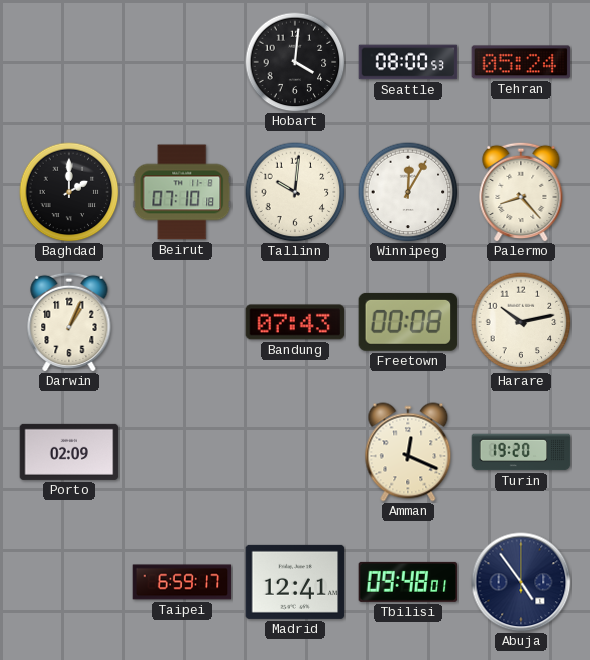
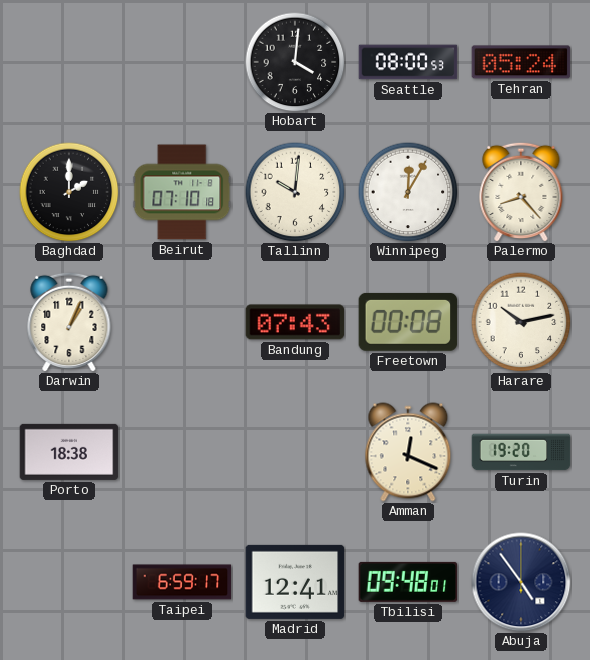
Porto: 02:09 -> 18:38
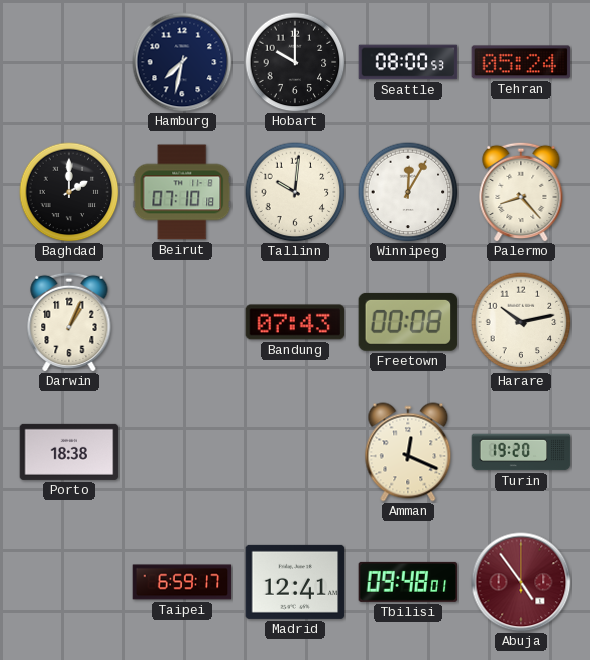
Hamburg: none -> 7:32
Hobart: 4:01 -> 10:00
Abuja dial: navy -> burgundy
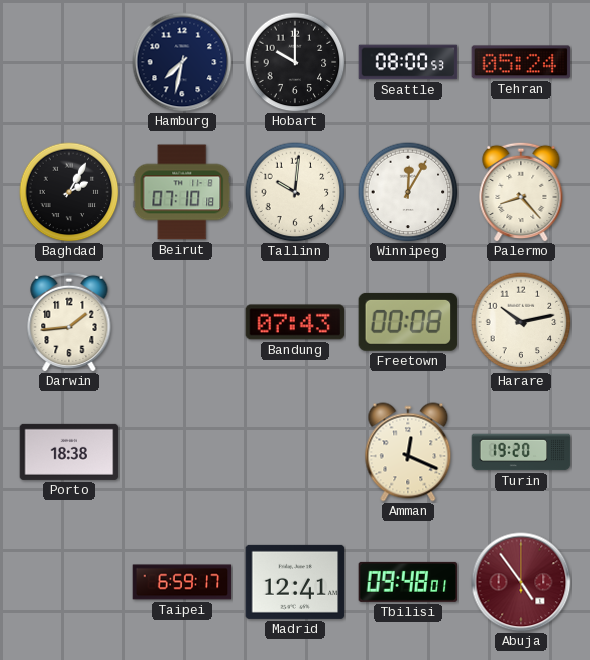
Baghdad: 2:00 -> 2:05
Darwin: 1:04 -> 1:44
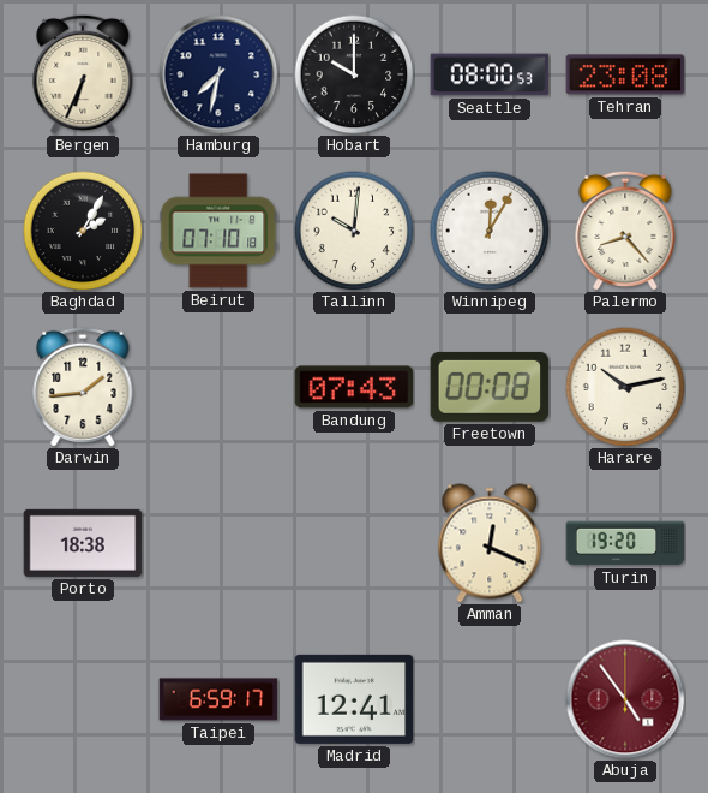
Bergen: none -> 6:34
Tehran: 05:24 -> 23:08
Tbilisi: 09:48 -> none
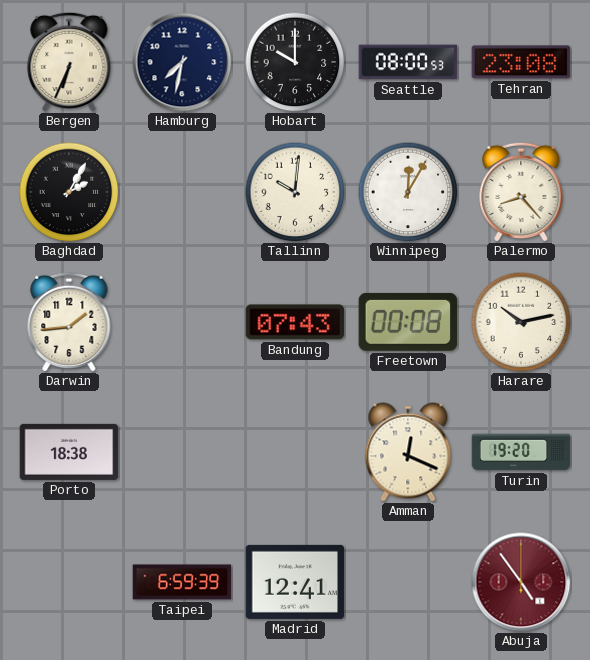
Beirut: 07:10 -> none
Taipei: 6:59:17 -> 6:59:39
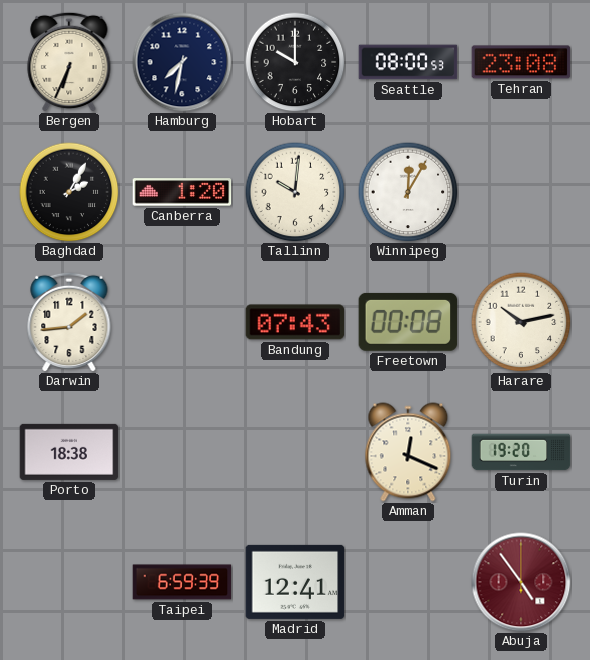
Canberra: none -> 1:20
Palermo: 8:23 -> none
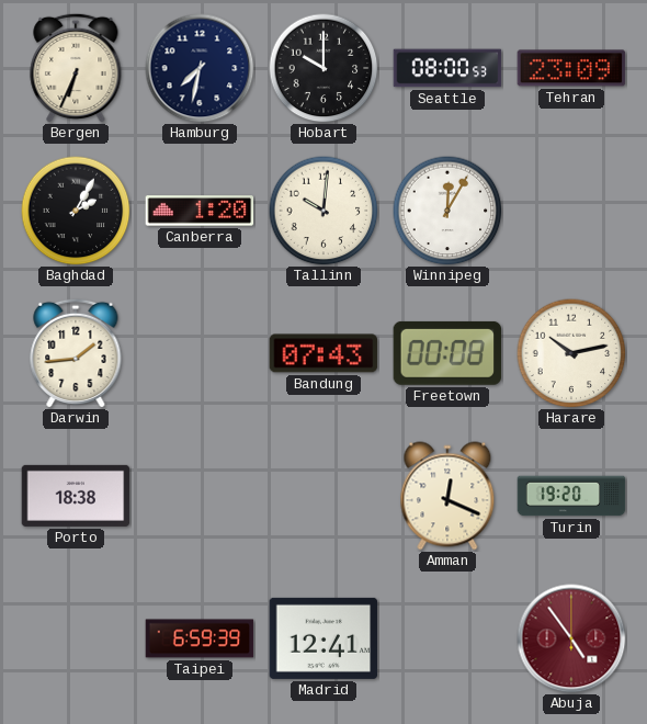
Tehran: 23:08 -> 23:09
